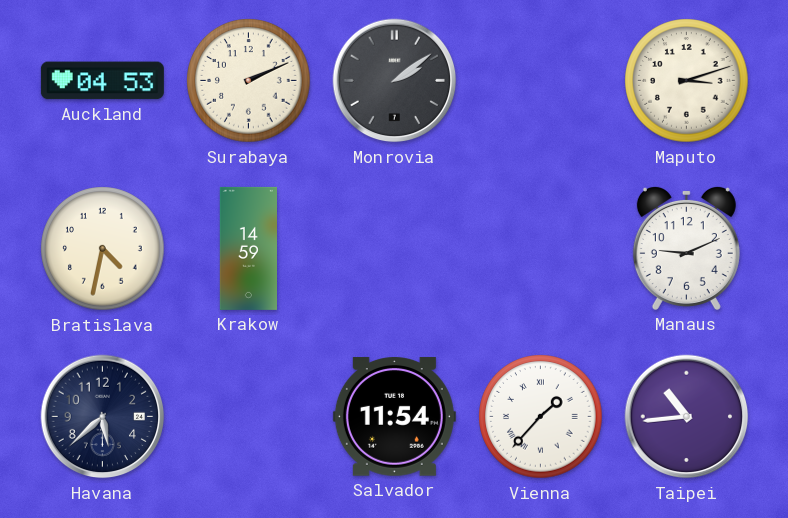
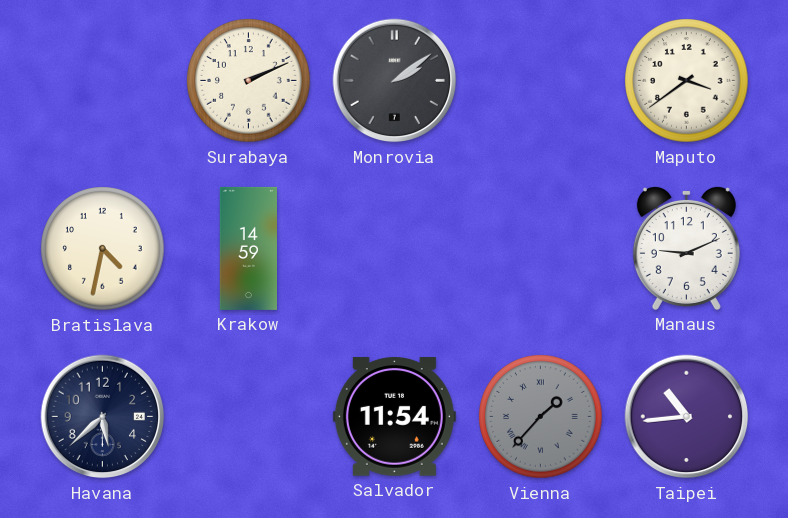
Auckland: 04:53 -> none
Maputo: 3:12 -> 3:39
Vienna dial: white -> grey
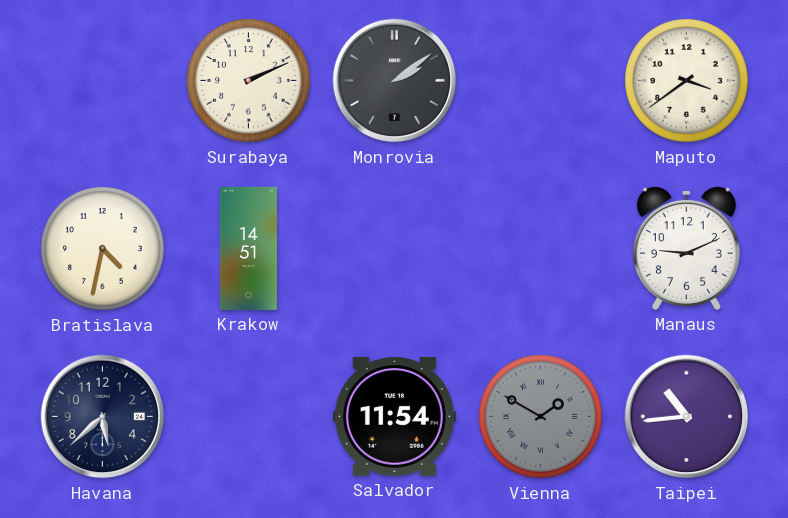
Krakow: 14:59 -> 14:51
Vienna: 1:37 -> 1:50
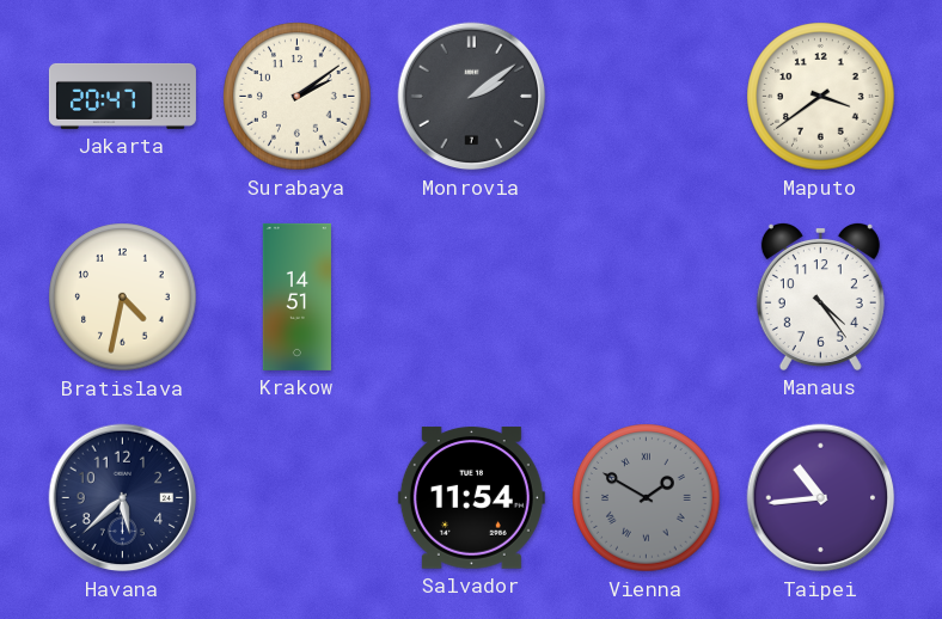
Jakarta: none -> 20:47
Surabaya: 2:11 -> 2:09
Manaus: 9:11 -> 4:24
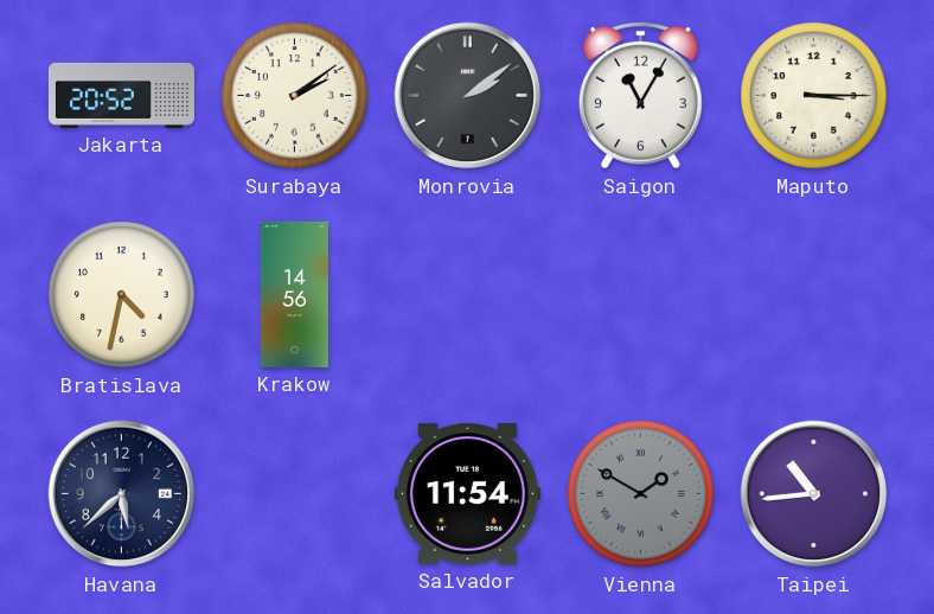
Jakarta: 20:47 -> 20:52
Saigon: none -> 11:05
Maputo: 3:39 -> 3:15
Krakow: 14:51 -> 14:56
Manaus: 4:24 -> none
